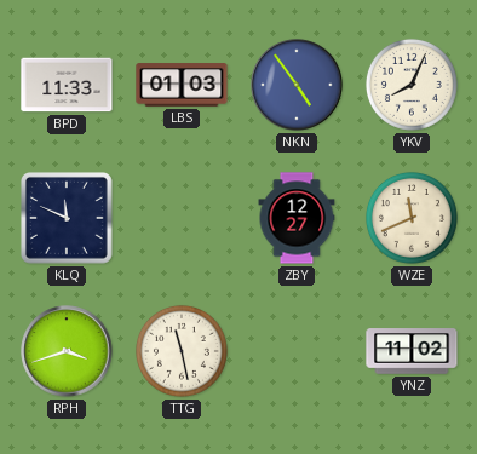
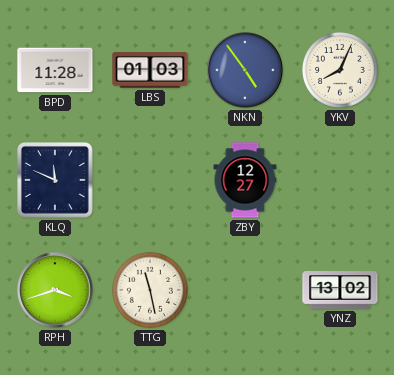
BPD: 11:33 -> 11:28
WZE: 11:41 -> none
YNZ: 11:02 -> 13:02
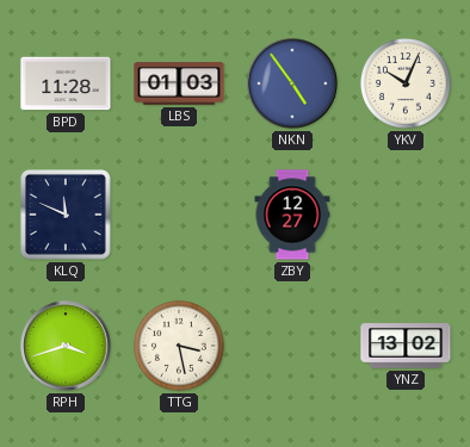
YKV: 8:04 -> 10:04
TTG: 11:28 -> 3:28
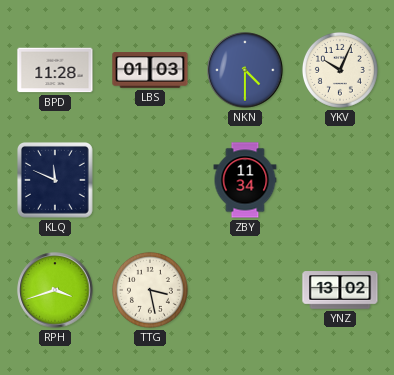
NKN: 4:54 -> 4:30
ZBY: 12:27 -> 11:34
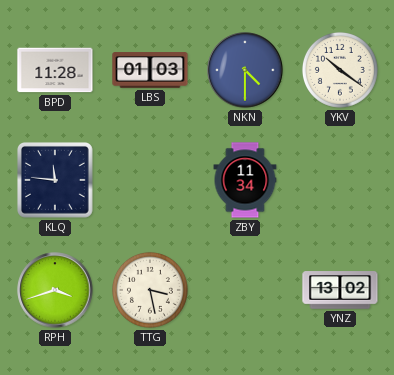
YKV: 10:04 -> 10:21
KLQ: 11:49 -> 11:46
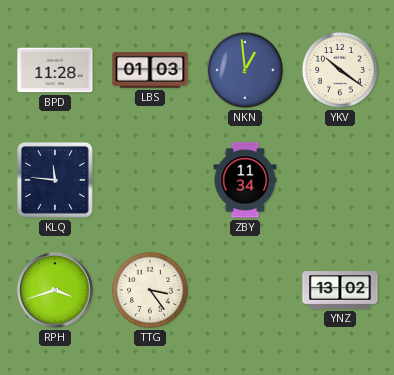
NKN: 4:30 -> 12:59
TTG: 3:28 -> 3:24
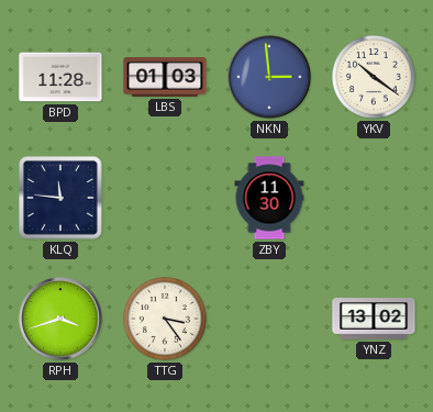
NKN: 12:59 -> 2:59
ZBY: 11:34 -> 11:30
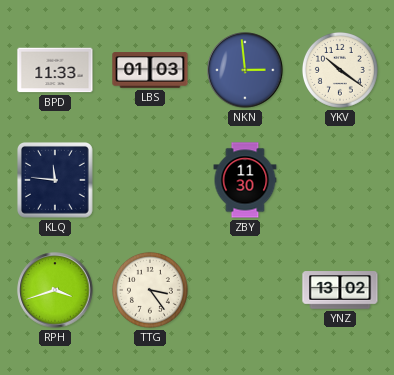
BPD: 11:28 -> 11:33
